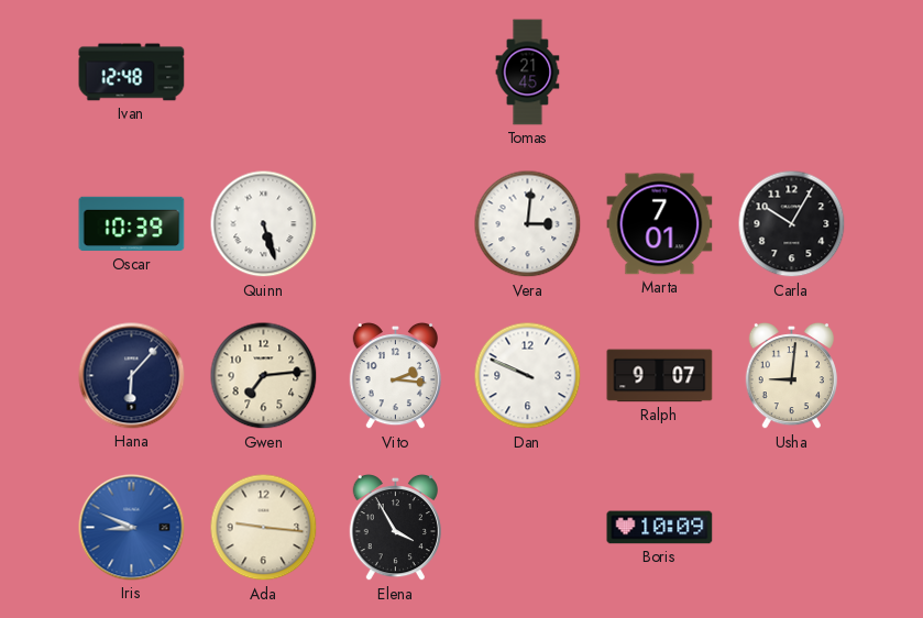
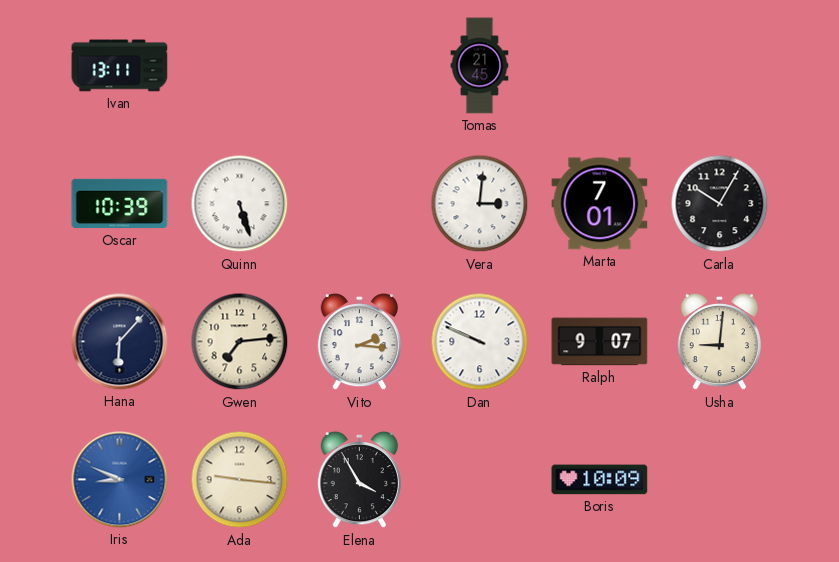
Ivan: 12:48 -> 13:11
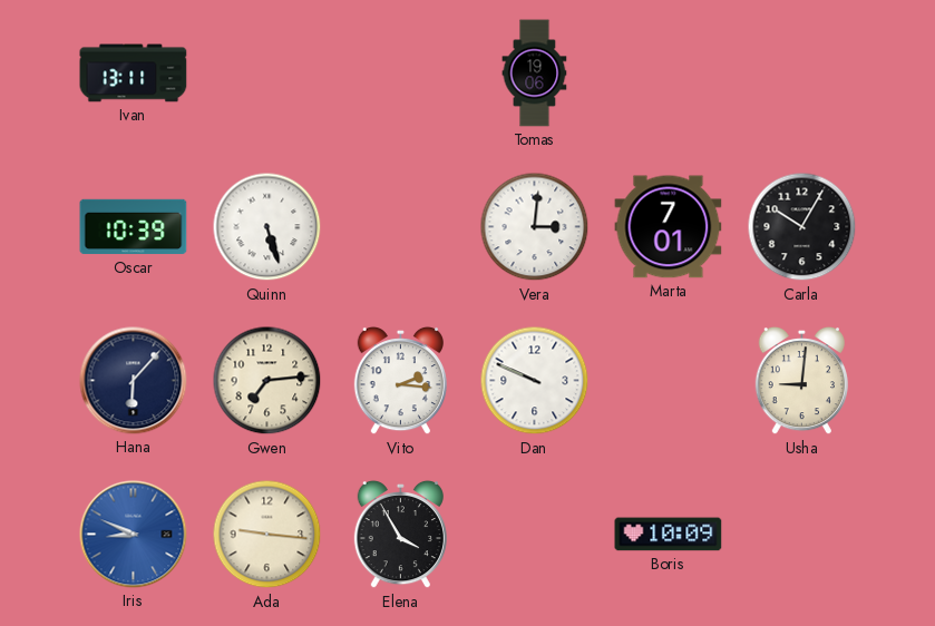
Tomas: 21:45 -> 19:06
Ralph: 9:07 -> none
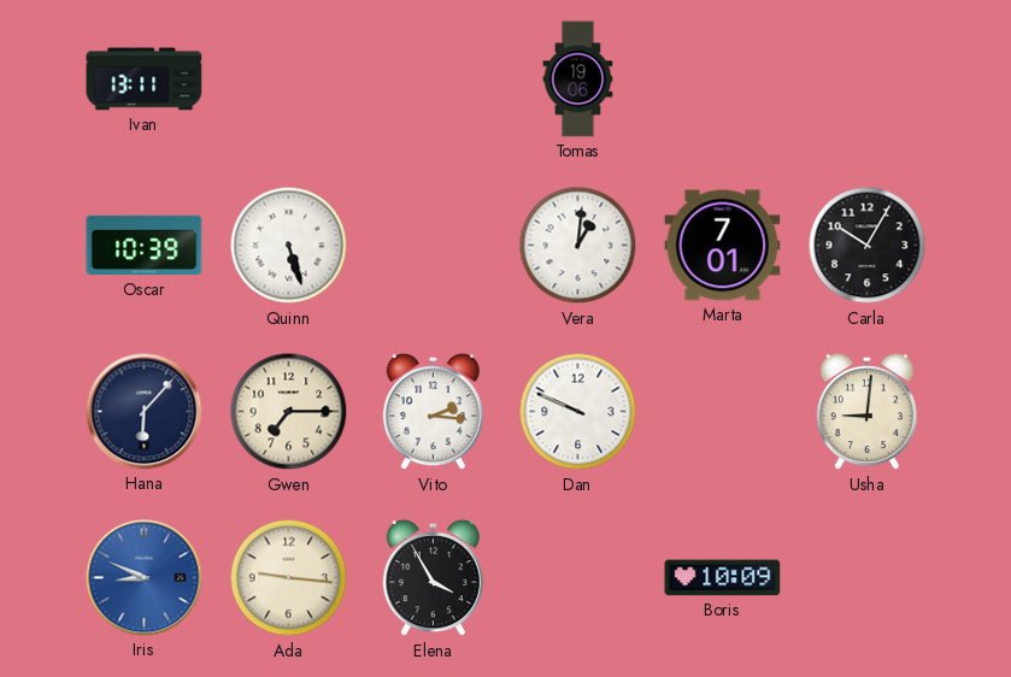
Vera: 3:01 -> 1:01
Gwen: 7:14 -> 7:15
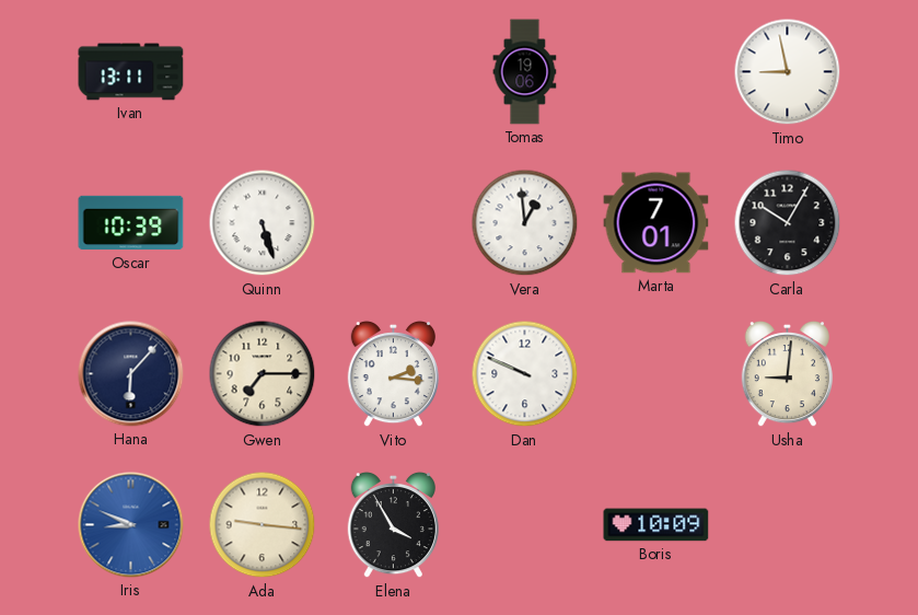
Timo: none -> 8:58
Vera: 1:01 -> 12:59
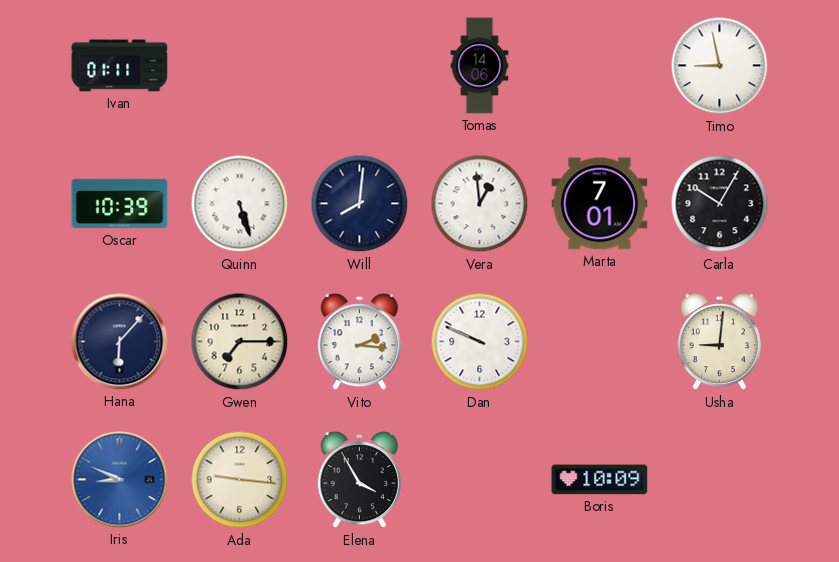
Ivan: 13:11 -> 01:11
Tomas: 19:06 -> 14:06
Will: none -> 8:01
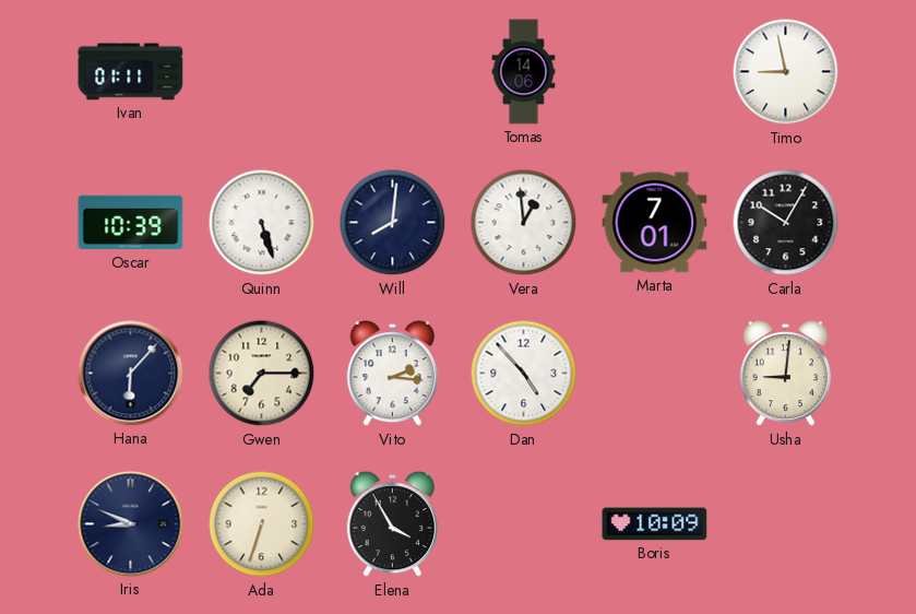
Dan: 9:49 -> 4:53
Iris dial: blue -> navy
Ada: 9:16 -> 6:33
